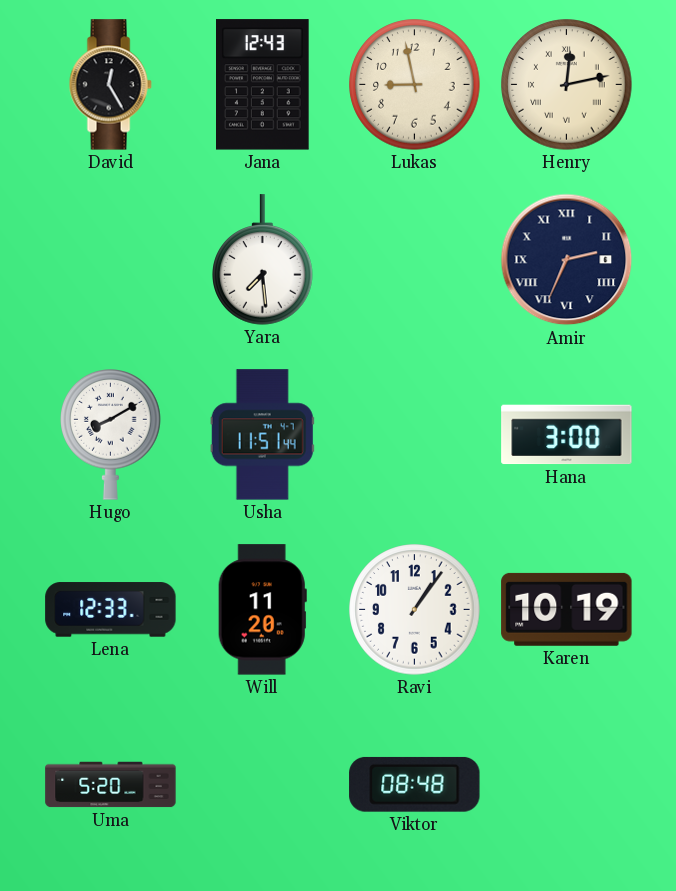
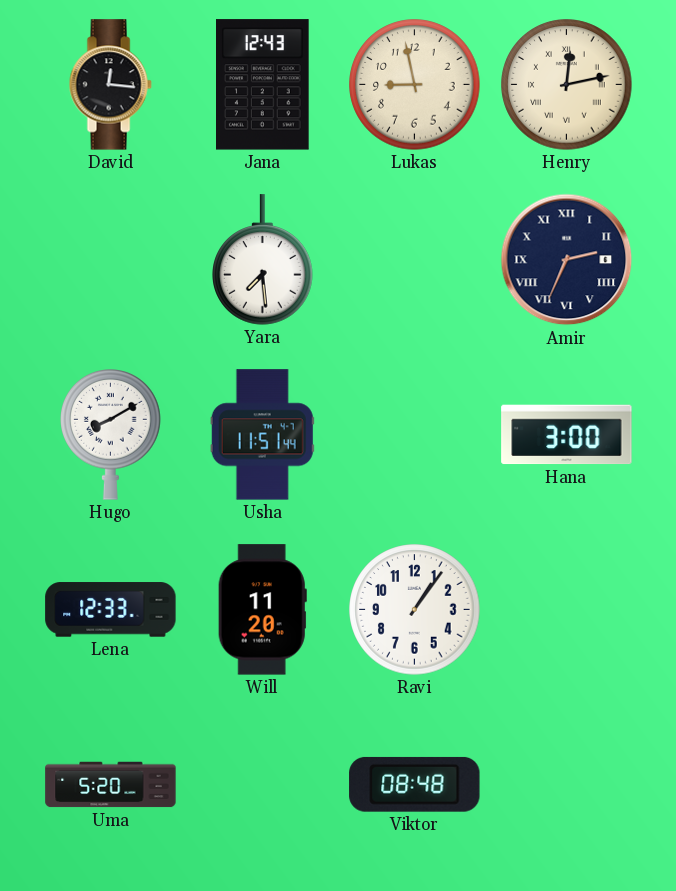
David: 12:25 -> 12:16
Karen: 10:19 -> none
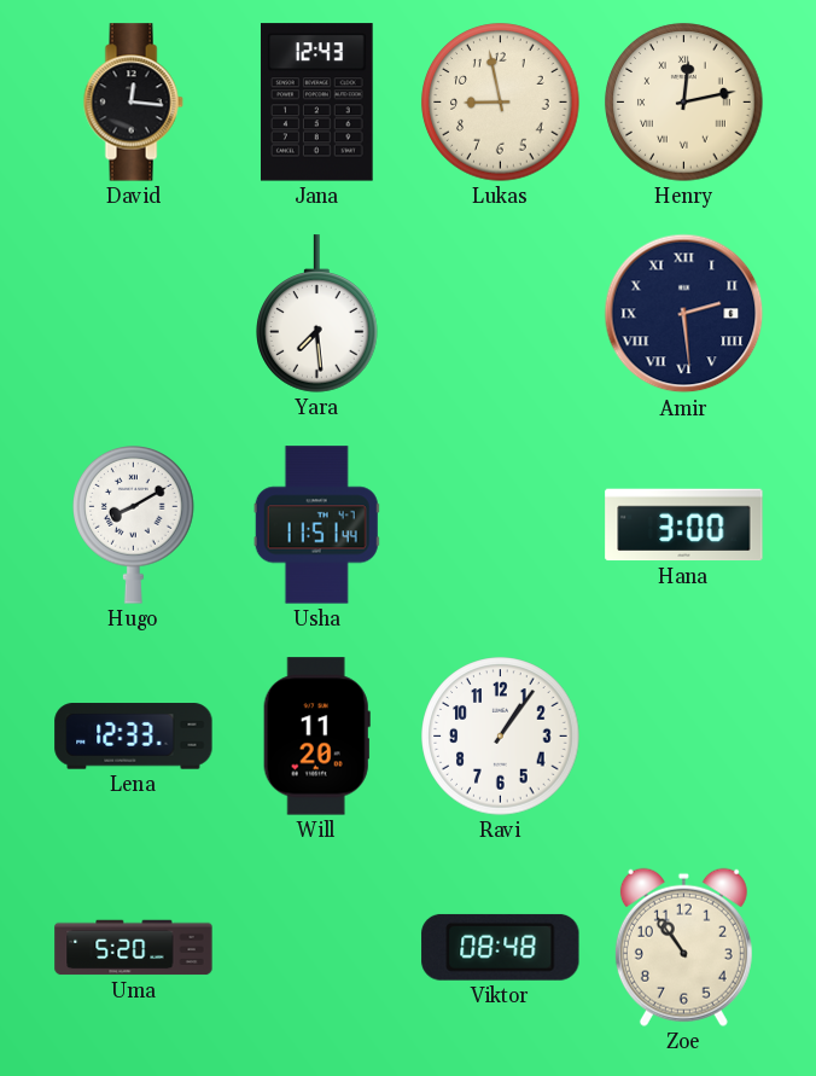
Amir: 2:34 -> 2:29
Zoe: none -> 10:54
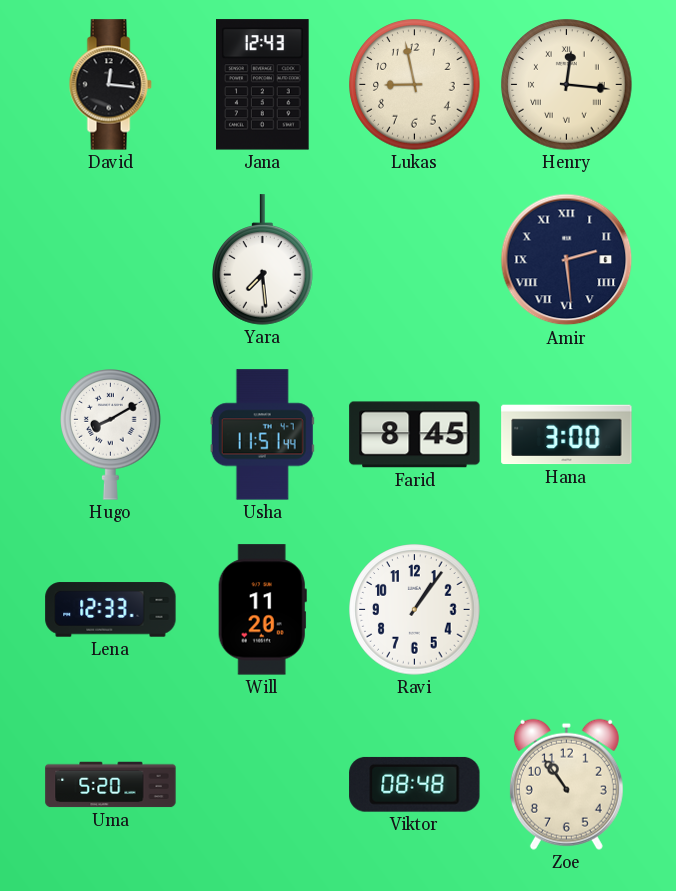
Henry: 12:13 -> 12:16
Farid: none -> 8:45
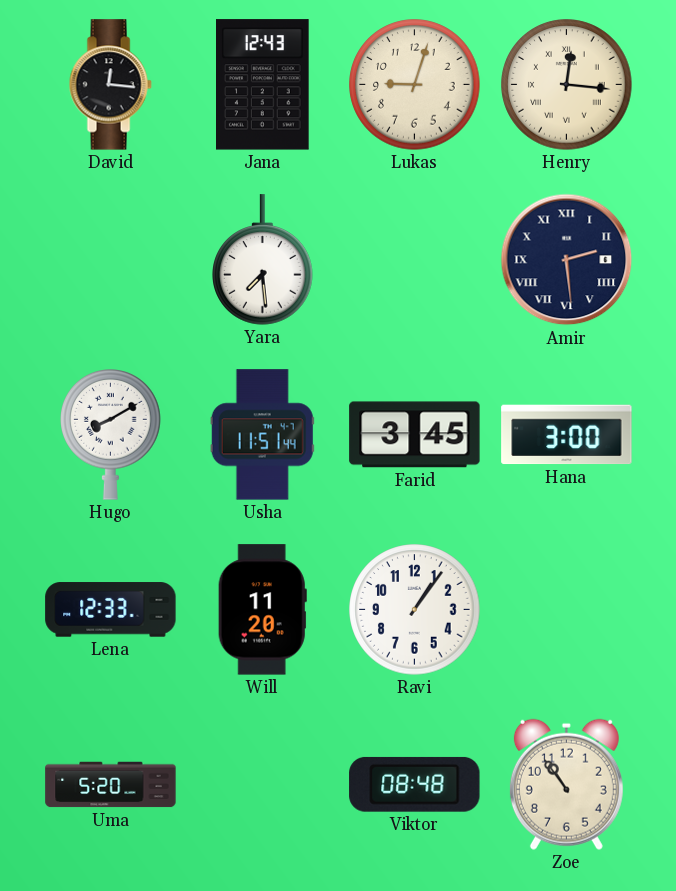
Lukas: 8:58 -> 9:03
Farid: 8:45 -> 3:45
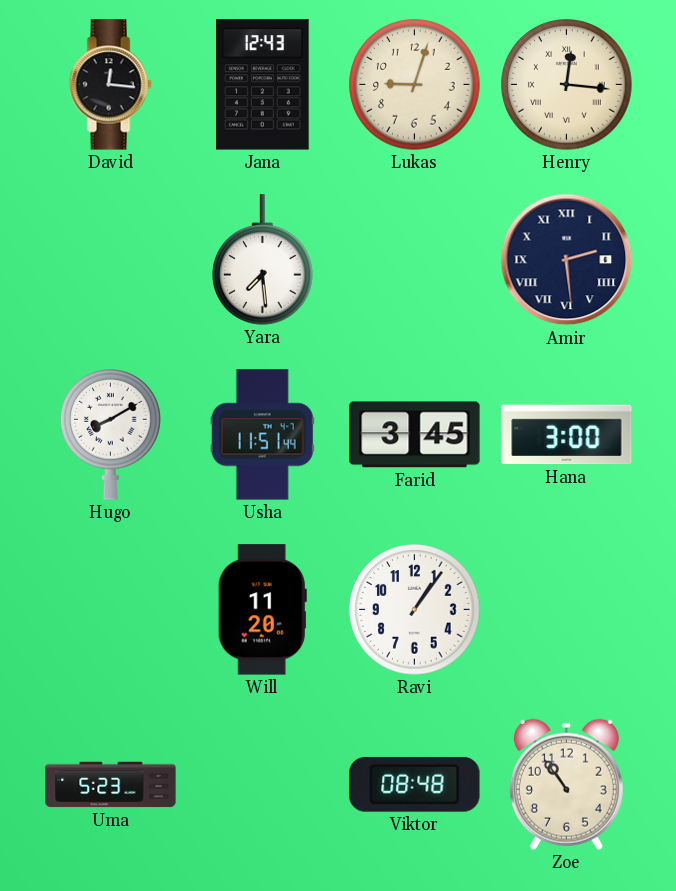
Lena: 12:33 -> none
Uma: 5:20 -> 5:23
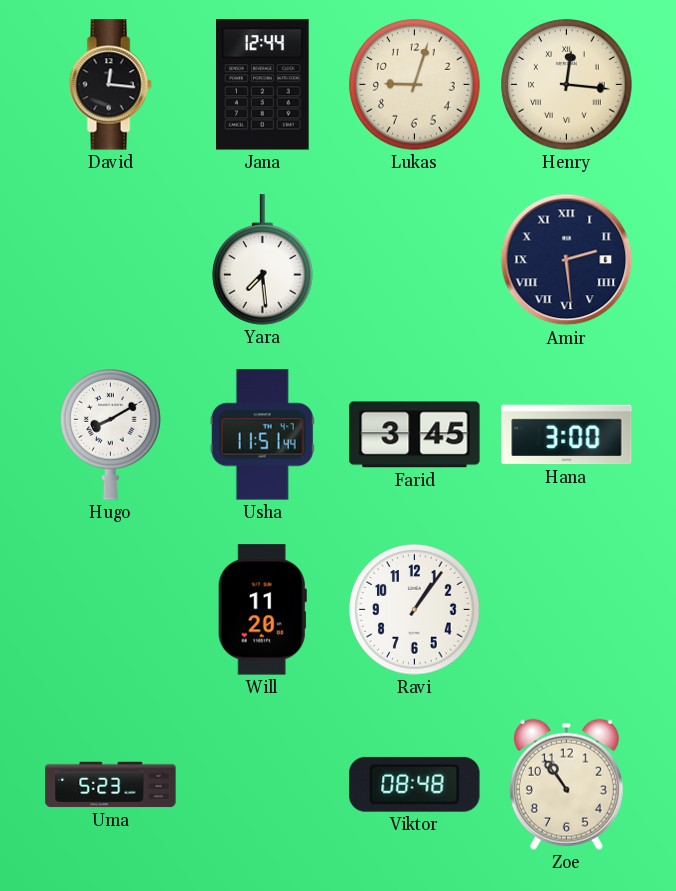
Jana: 12:43 -> 12:44
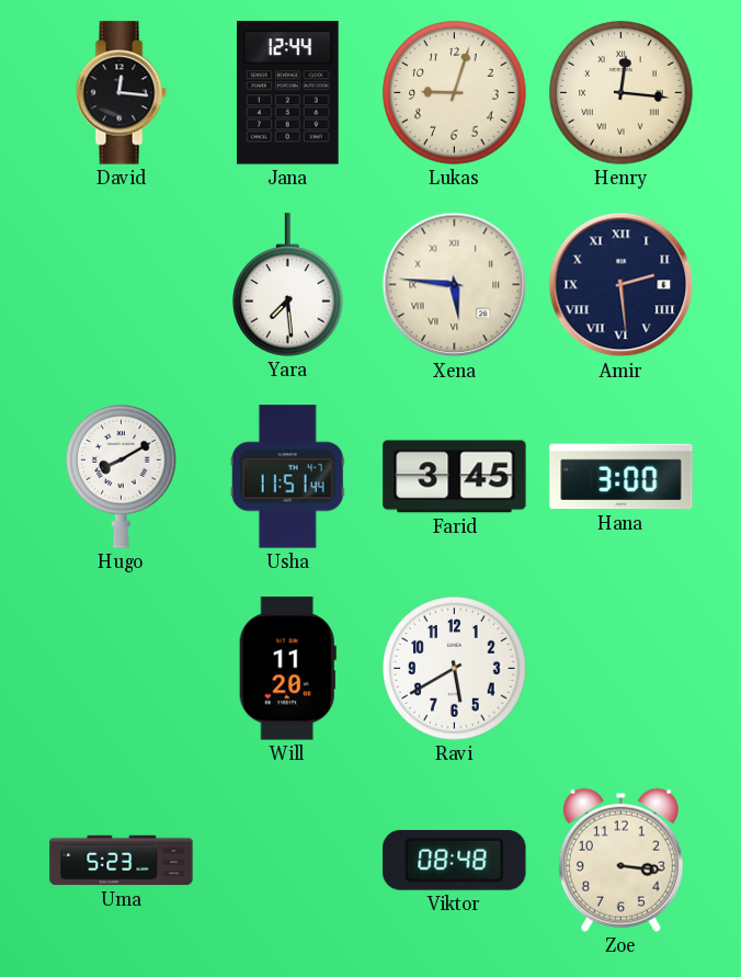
Xena: none -> 5:46
Ravi: 1:06 -> 5:40
Zoe: 10:54 -> 3:16
